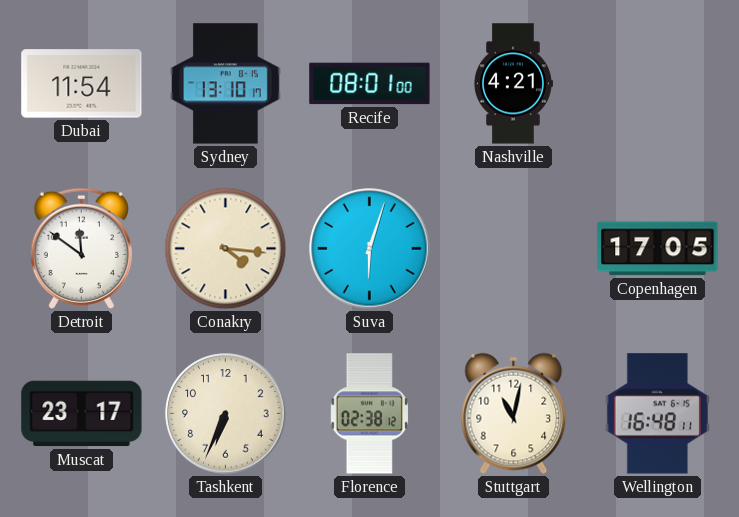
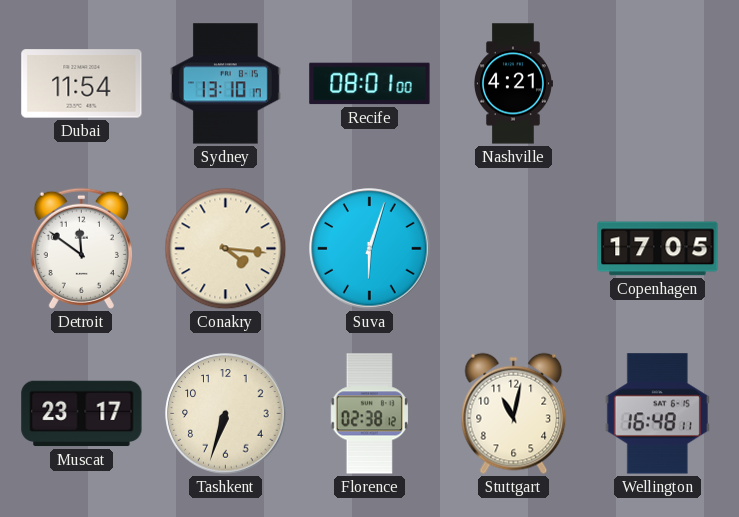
Tashkent: 6:34 -> 6:33
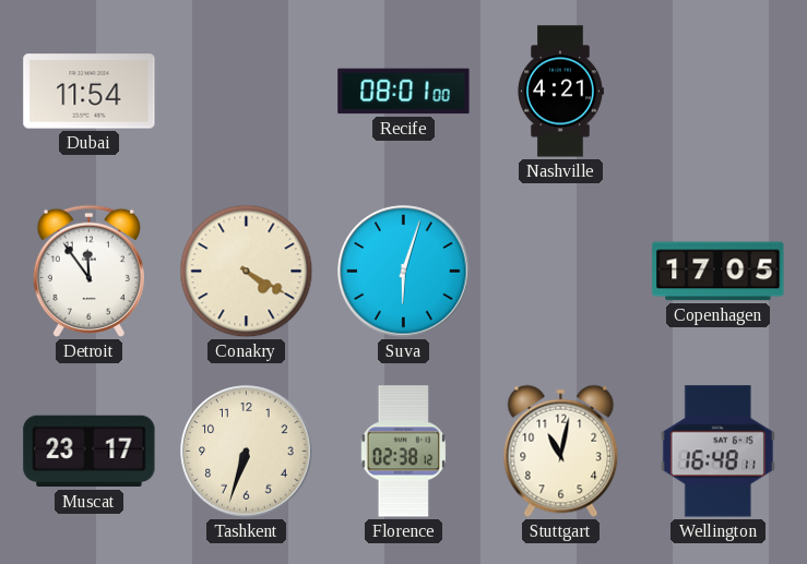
Sydney: 13:10 -> none
Detroit: 11:51 -> 11:54
Conakry: 4:16 -> 4:20
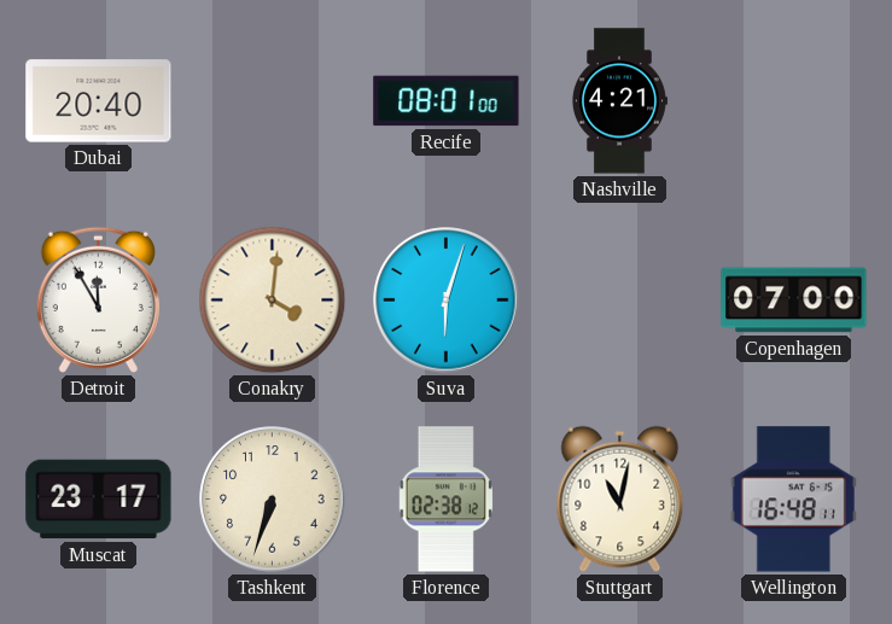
Dubai: 11:54 -> 20:40
Detroit: 11:54 -> 11:55
Conakry: 4:20 -> 4:01
Copenhagen: 17:05 -> 07:00
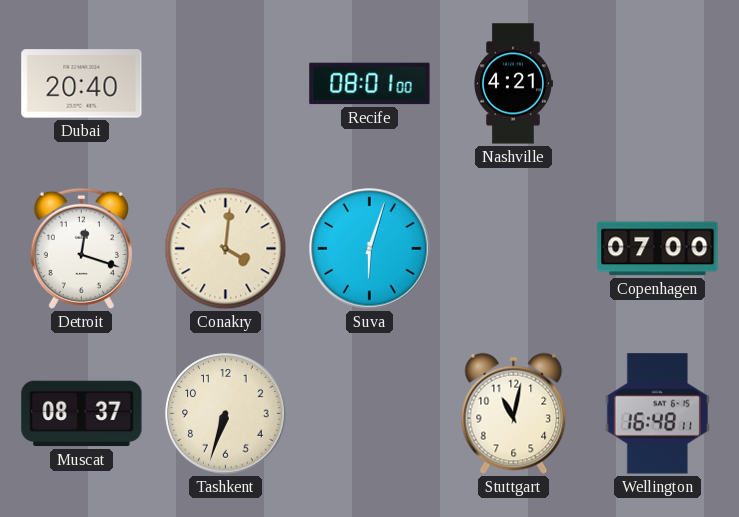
Detroit: 11:55 -> 12:18
Muscat: 23:17 -> 08:37
Florence: 02:38 -> none
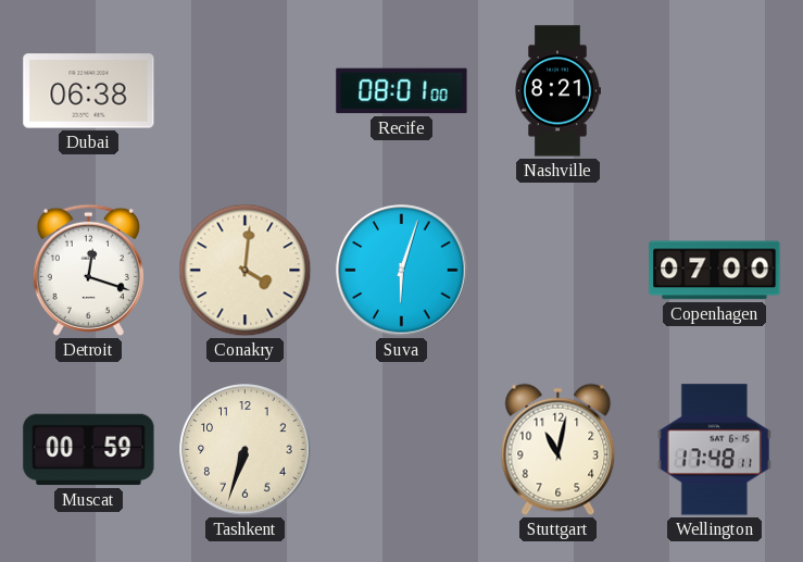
Dubai: 20:40 -> 06:38
Nashville: 4:21 -> 8:21
Muscat: 08:37 -> 00:59
Wellington: 16:48 -> 17:48
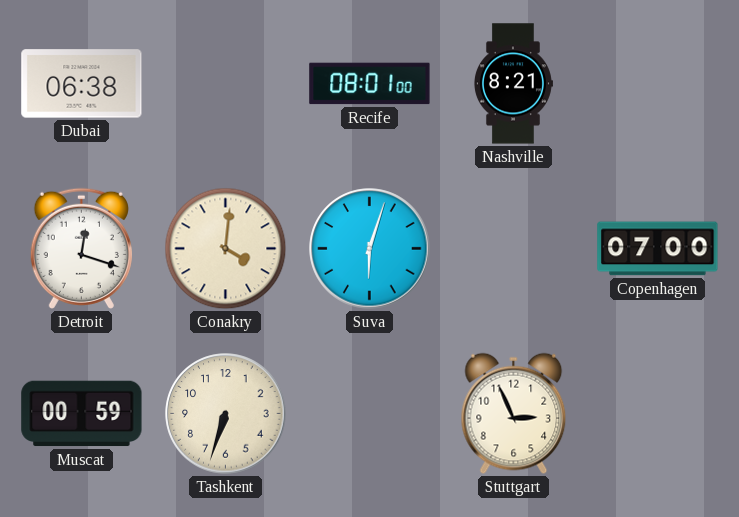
Stuttgart: 11:02 -> 2:56
Wellington: 17:48 -> none
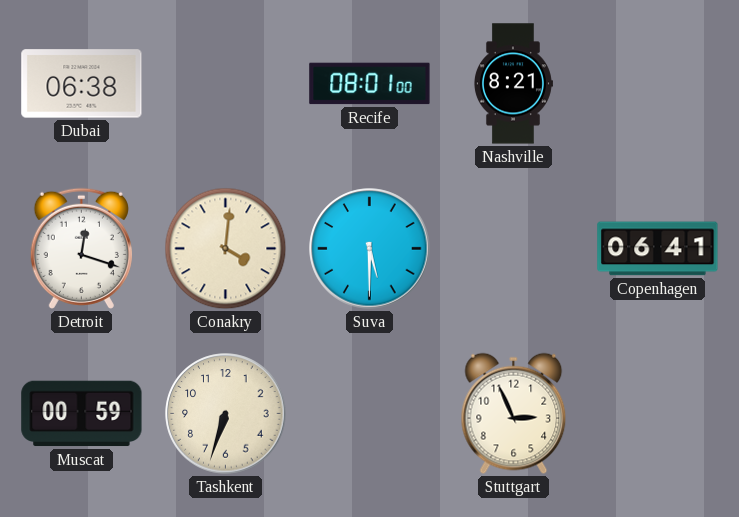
Suva: 6:03 -> 5:30
Copenhagen: 07:00 -> 06:41
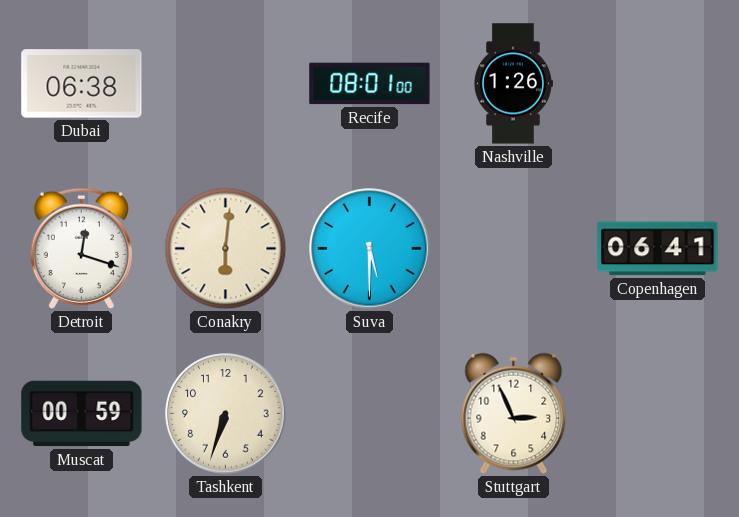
Nashville: 8:21 -> 1:26
Conakry: 4:01 -> 6:01
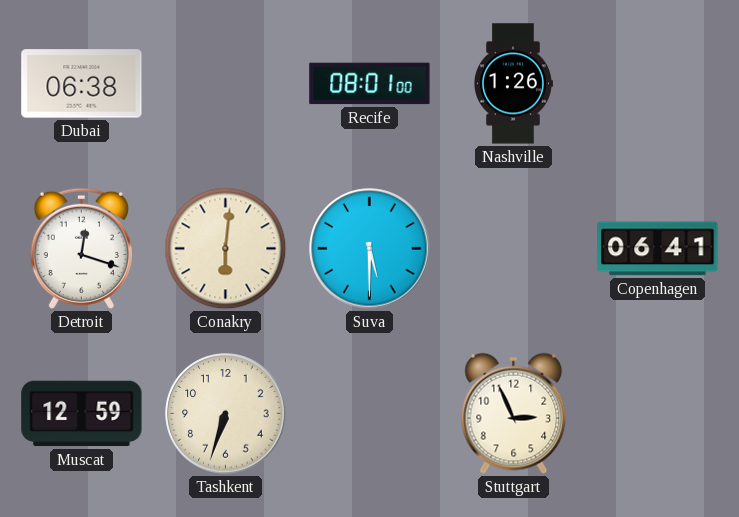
Muscat: 00:59 -> 12:59
